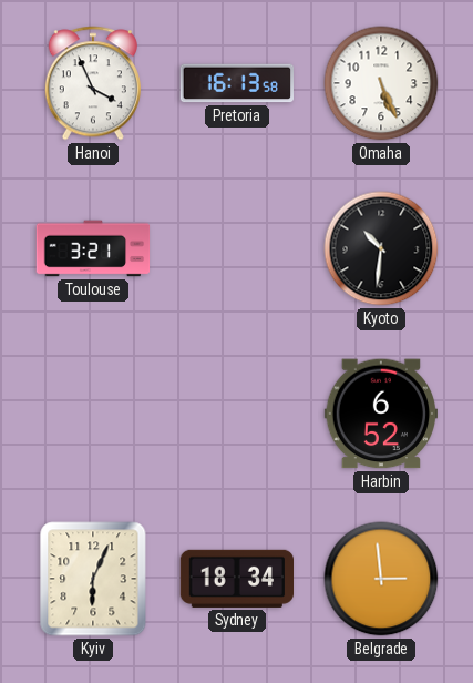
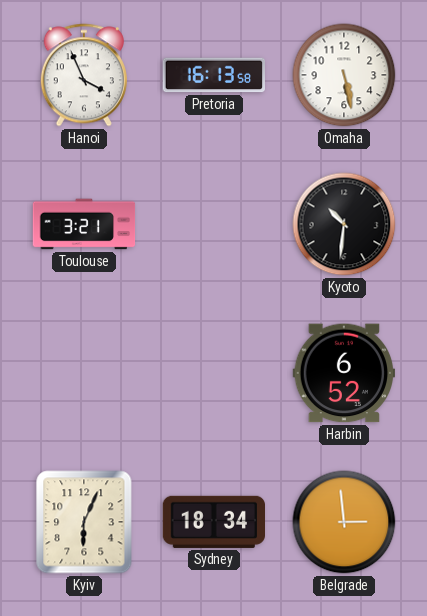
Omaha: 5:26 -> 5:28
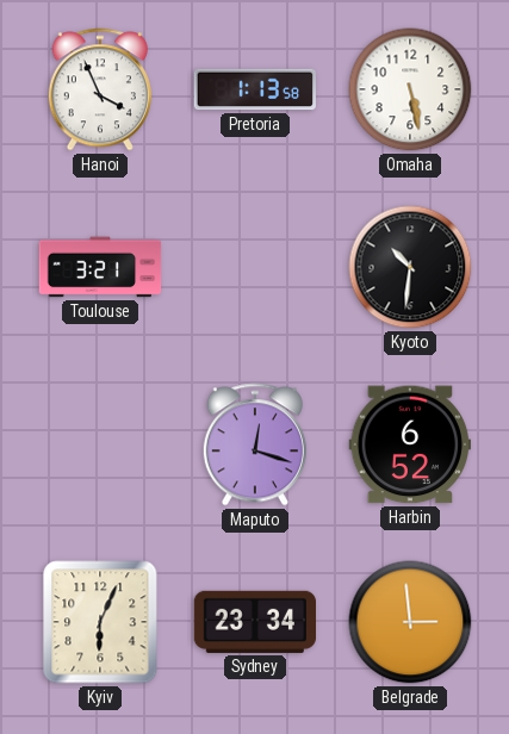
Pretoria: 16:13 -> 1:13
Maputo: none -> 12:18
Sydney: 18:34 -> 23:34
